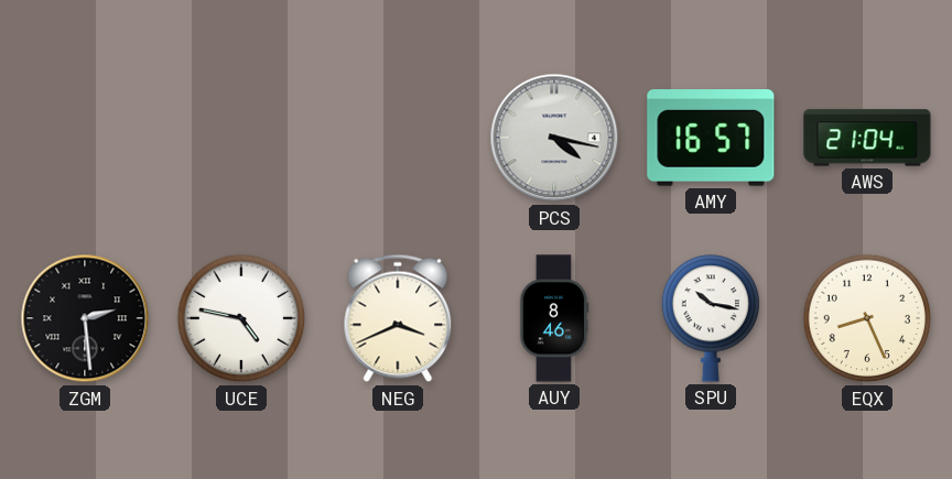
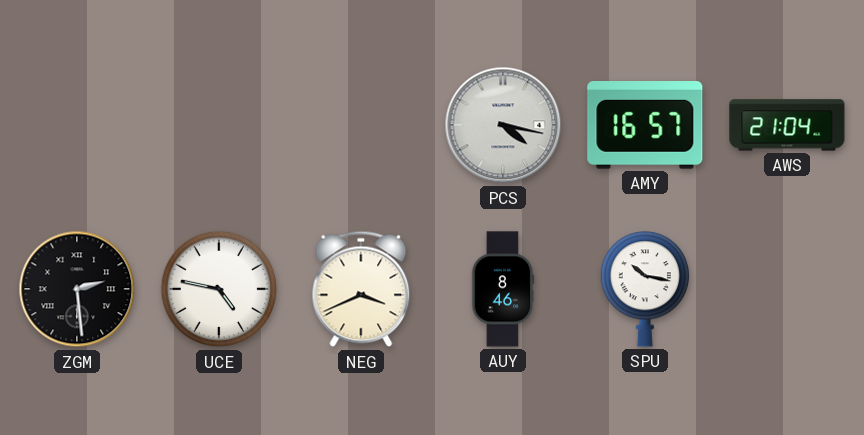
EQX: 8:26 -> none
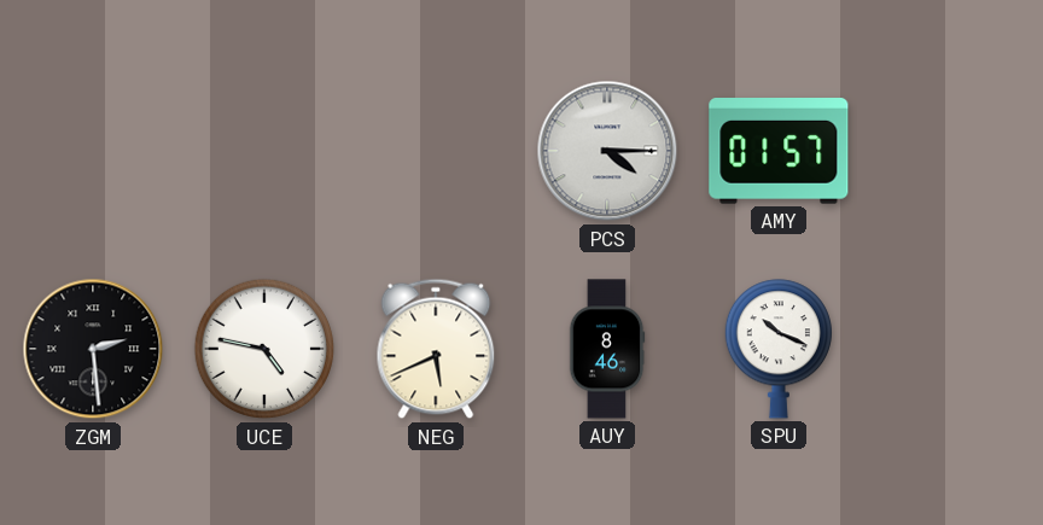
PCS: 4:17 -> 4:15
AMY: 16:57 -> 01:57
AWS: 21:04 -> none
NEG: 3:41 -> 5:41
SPU: 10:17 -> 10:19
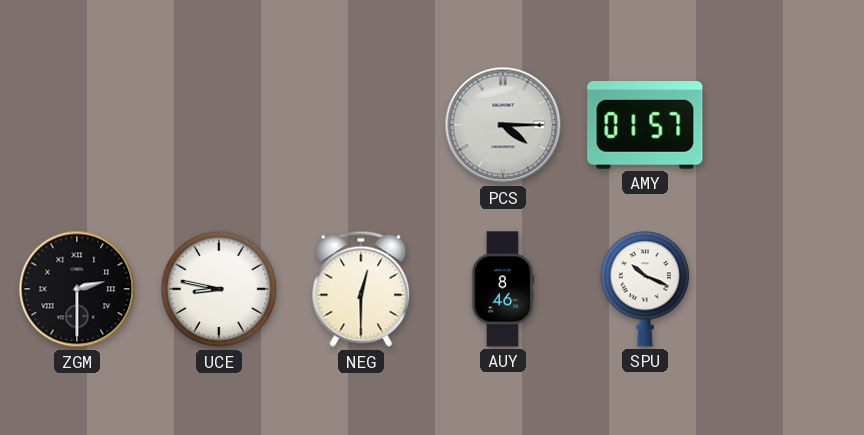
ZGM: 2:29 -> 2:30
UCE: 4:47 -> 8:47
NEG: 5:41 -> 12:30
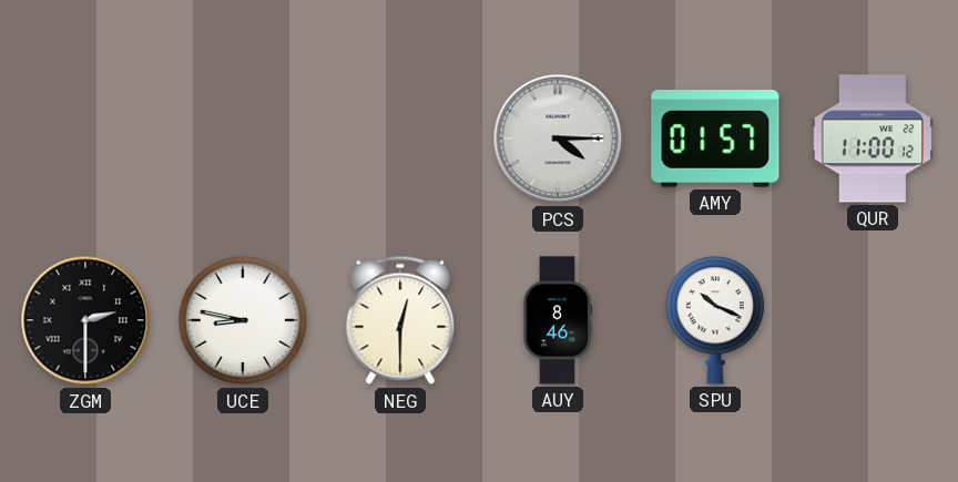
QUR: none -> 11:00
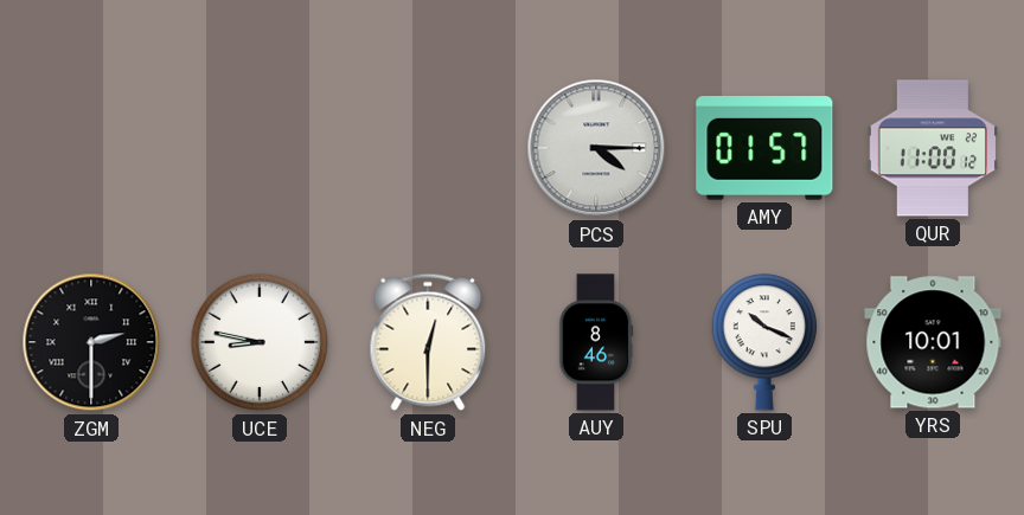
YRS: none -> 10:01
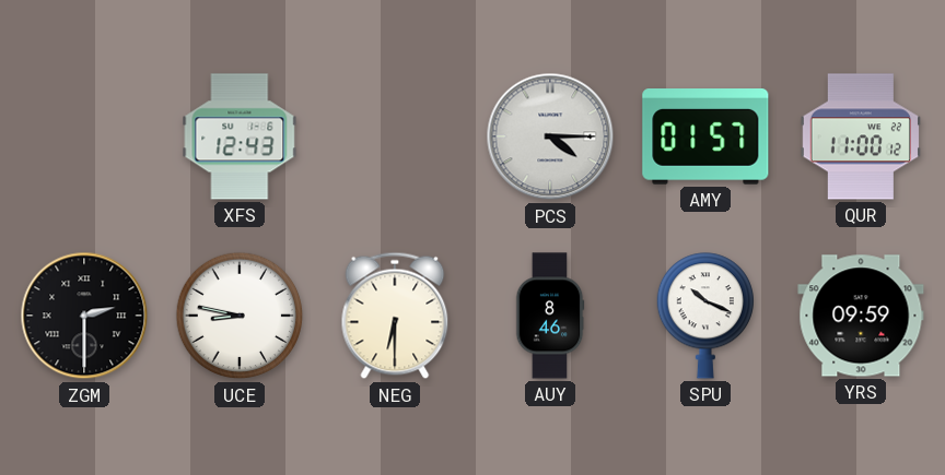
XFS: none -> 12:43
NEG: 12:30 -> 6:30
YRS: 10:01 -> 09:59
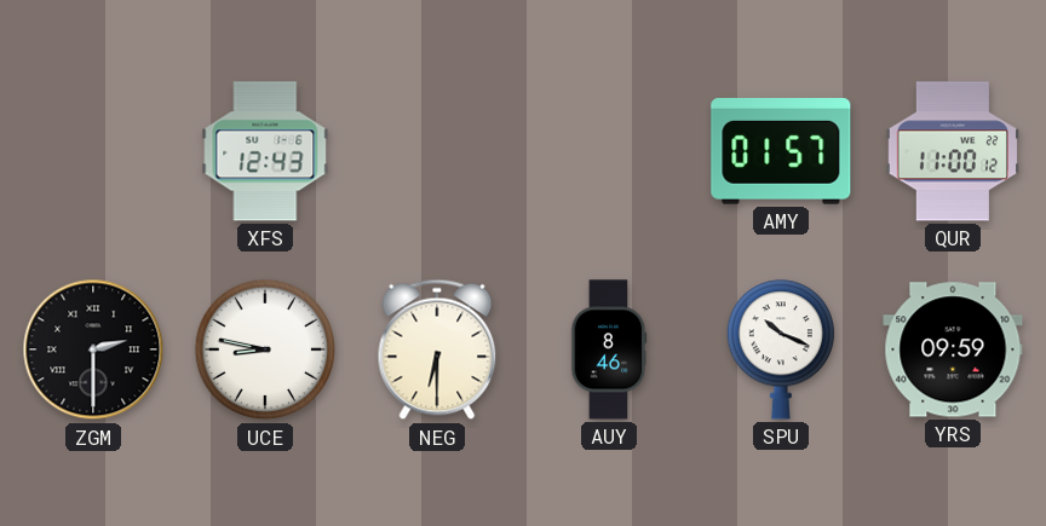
PCS: 4:15 -> none
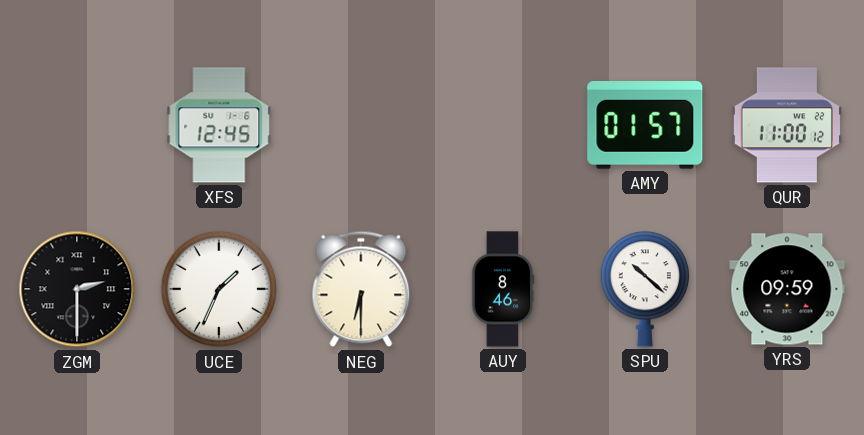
XFS: 12:43 -> 12:45
UCE: 8:47 -> 1:34
SPU: 10:19 -> 10:22
